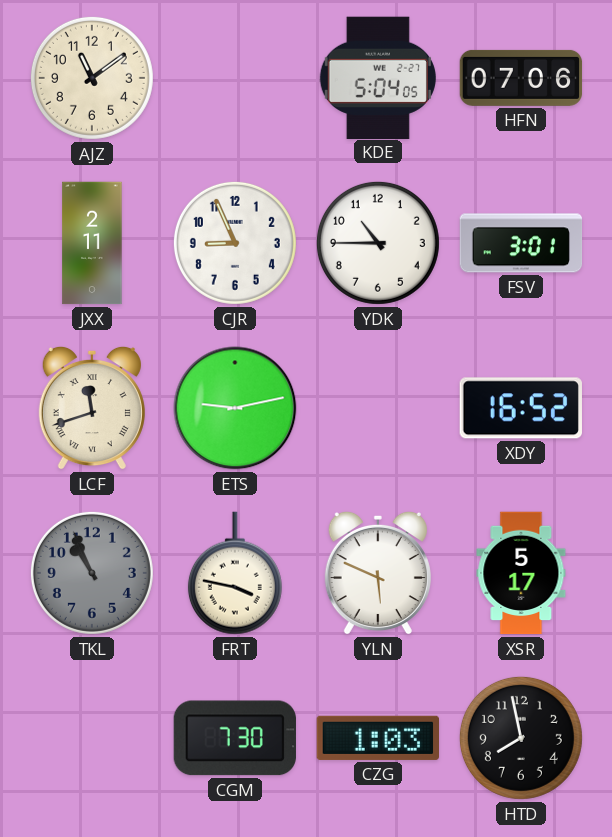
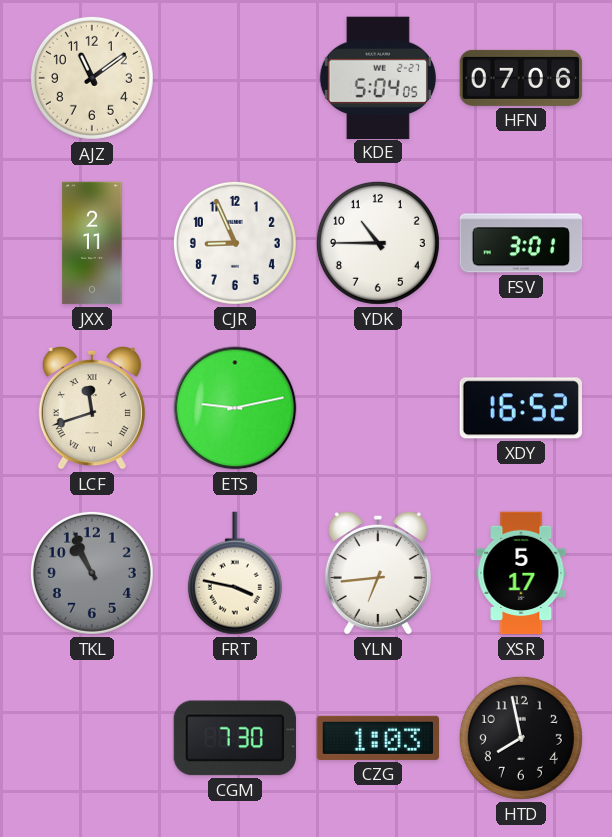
YLN: 5:49 -> 6:44
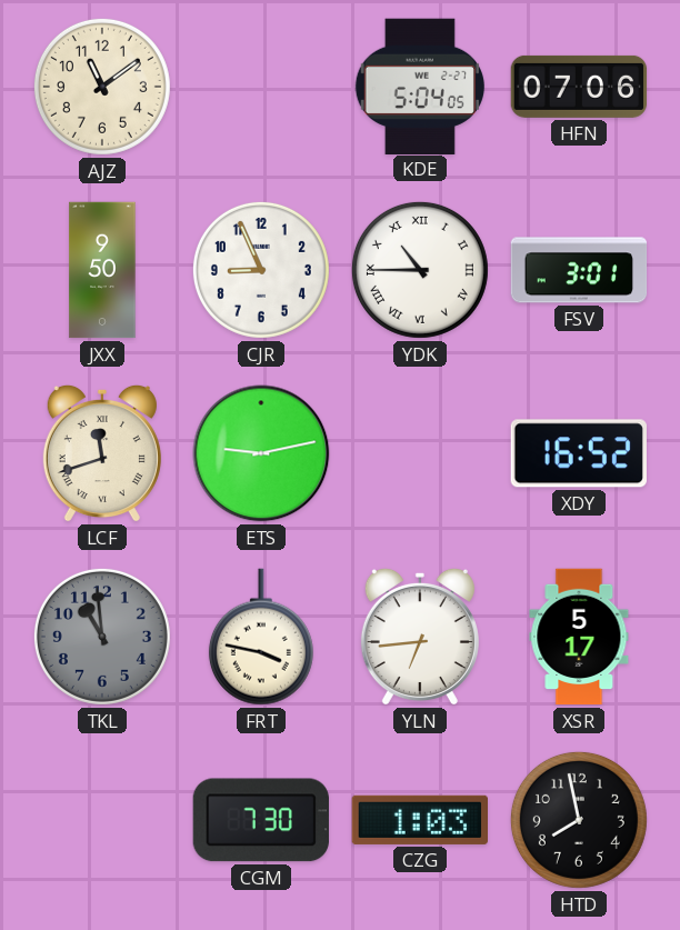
JXX: 2:11 -> 9:50
YDK numerals: Arabic -> Roman
TKL: 10:56 -> 10:59
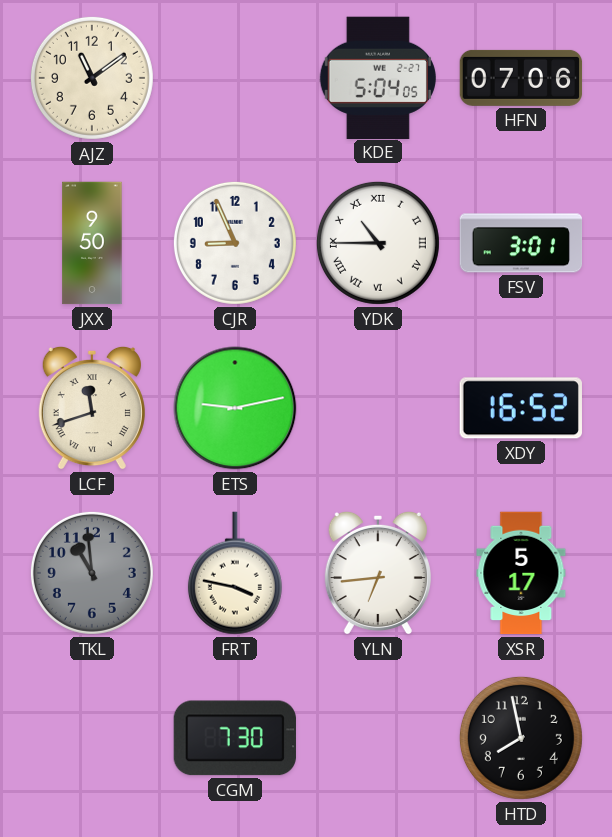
CZG: 1:03 -> none
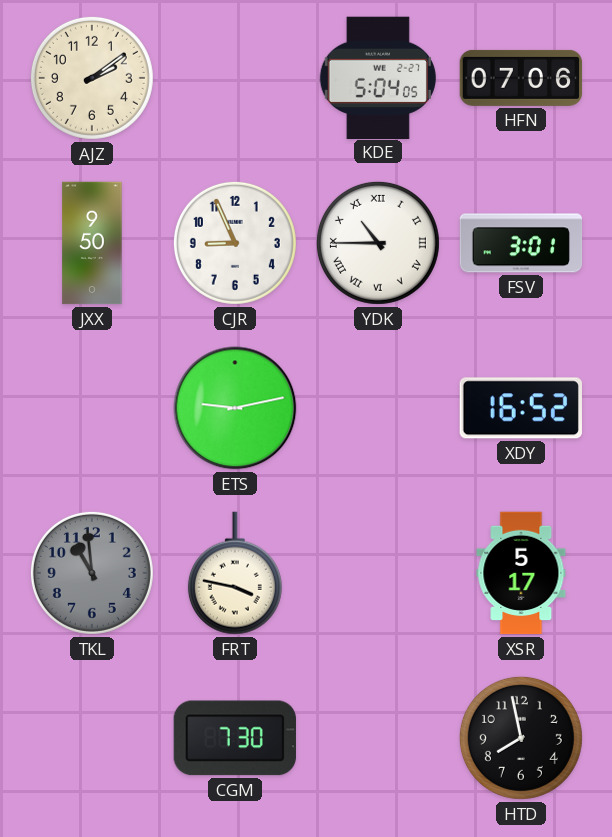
AJZ: 11:09 -> 2:09
LCF: 11:42 -> none
YLN: 6:44 -> none
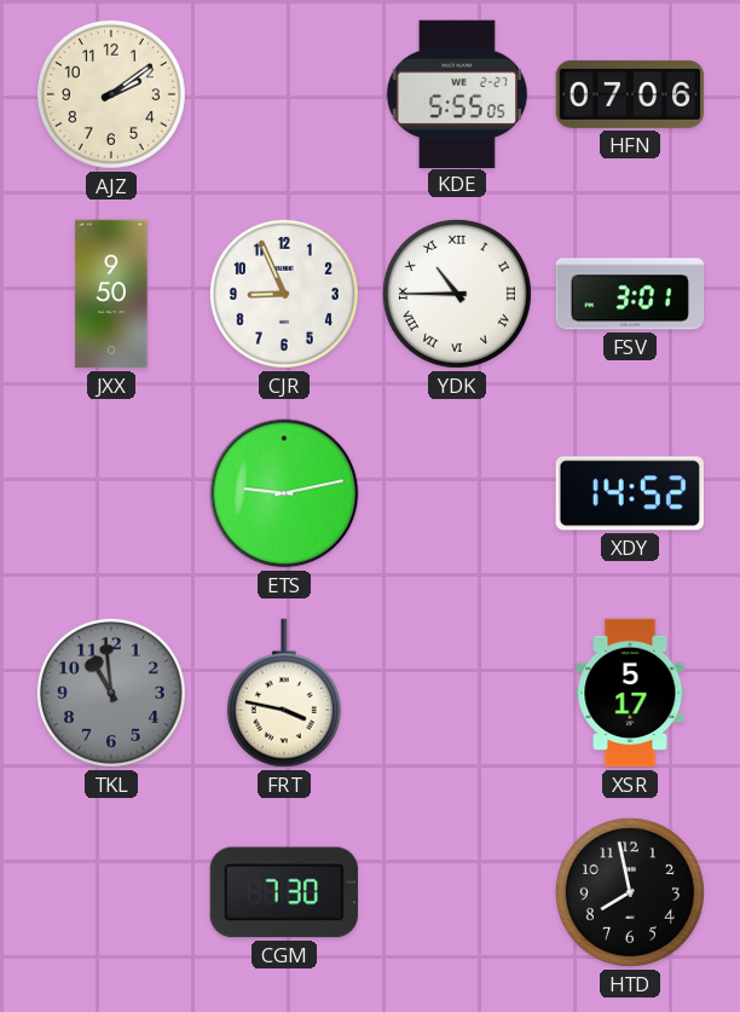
KDE: 5:04 -> 5:55
XDY: 16:52 -> 14:52
